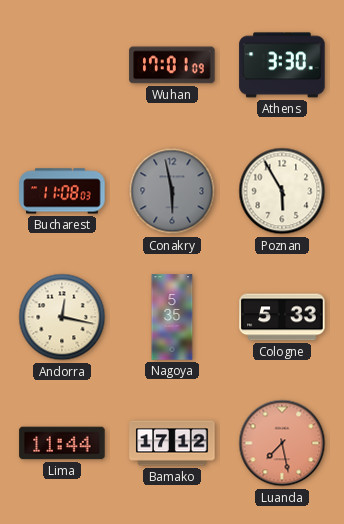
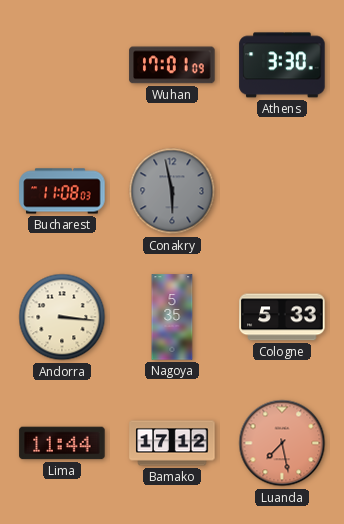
Poznan: 5:55 -> none
Andorra: 12:17 -> 3:16
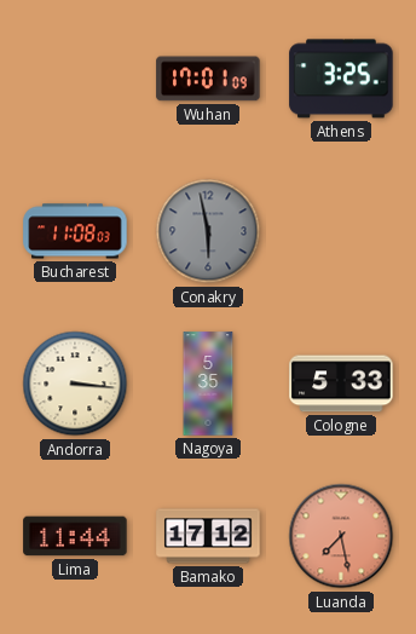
Athens: 3:30 -> 3:25
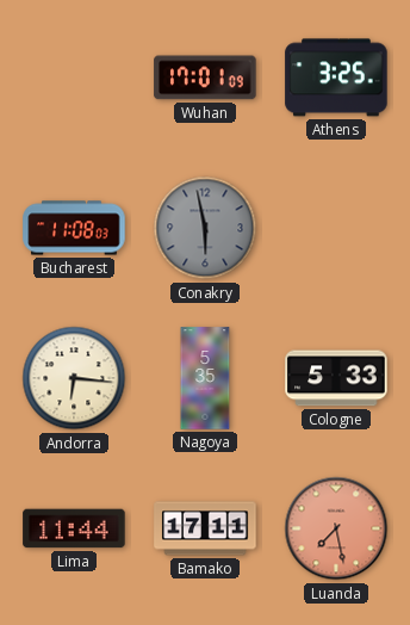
Andorra: 3:16 -> 6:16
Bamako: 17:12 -> 17:11
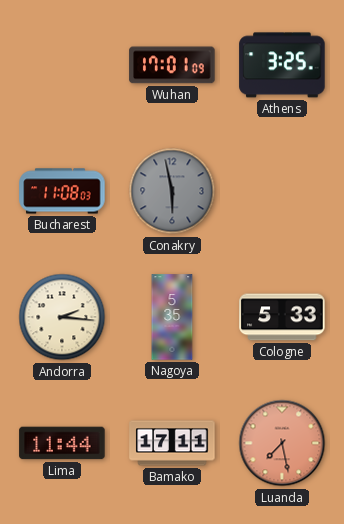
Andorra: 6:16 -> 2:16
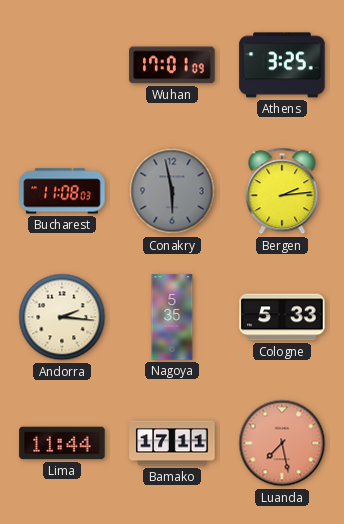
Bergen: none -> 2:14
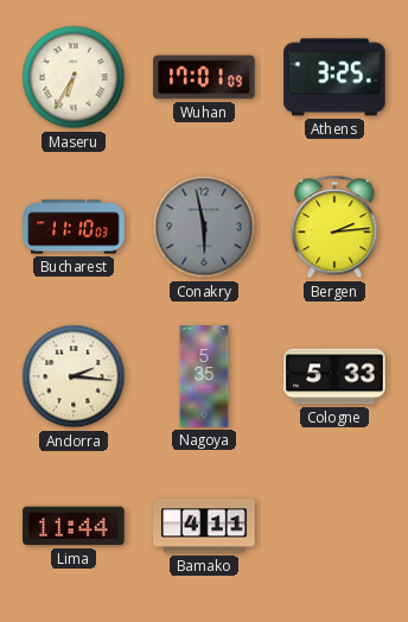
Maseru: none -> 6:35
Bucharest: 11:08 -> 11:10
Bamako: 17:11 -> 4:11
Luanda: 7:28 -> none
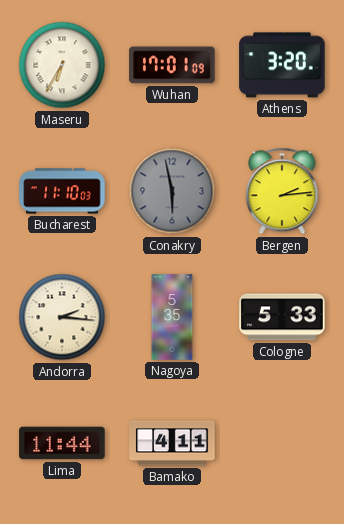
Athens: 3:25 -> 3:20
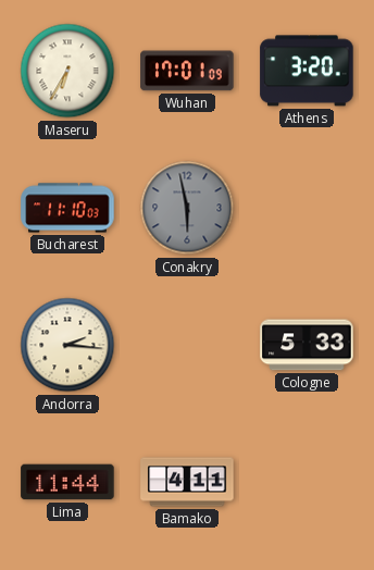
Bergen: 2:14 -> none
Nagoya: 5:35 -> none
